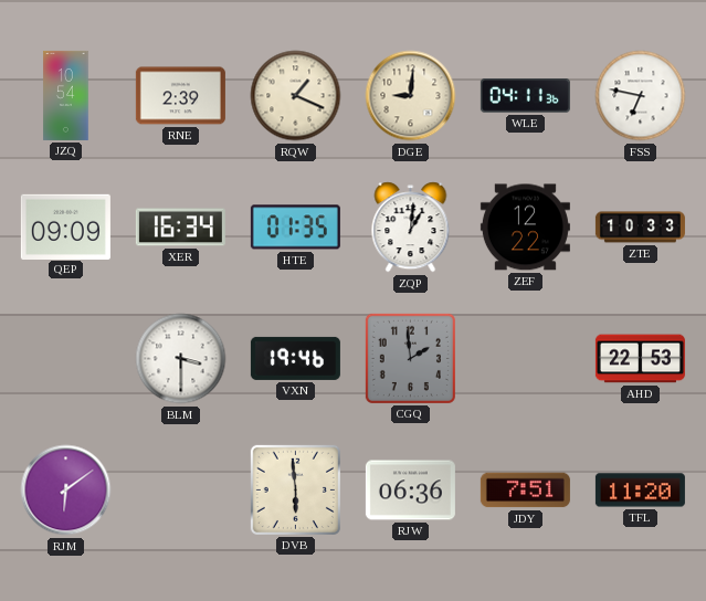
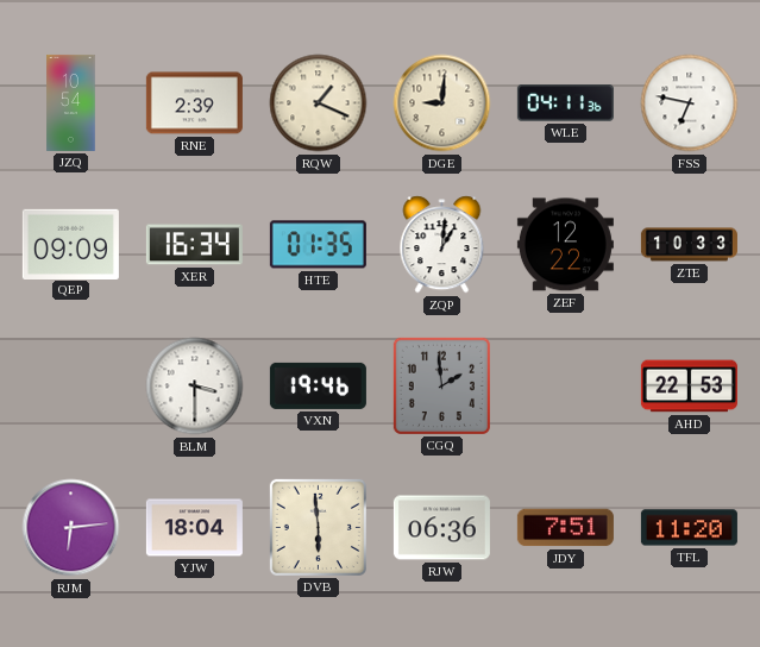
RJM: 6:09 -> 6:14
YJW: none -> 18:04
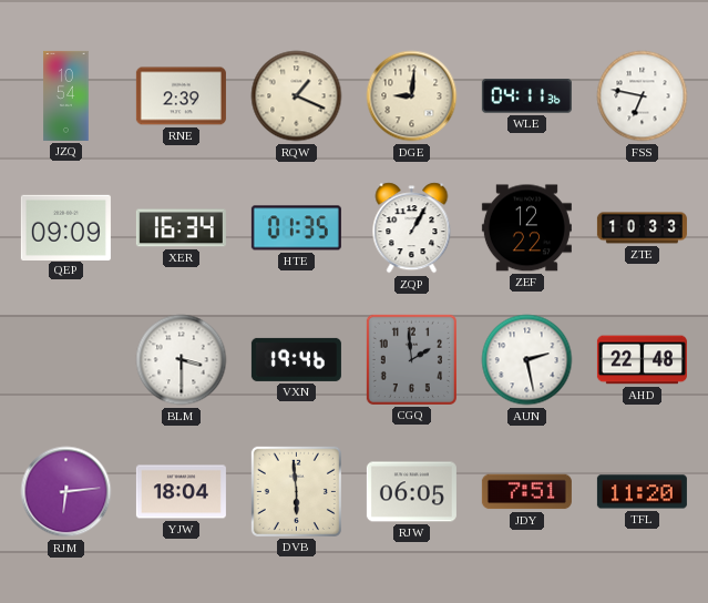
ZQP: 1:01 -> 1:05
AUN: none -> 2:28
AHD: 22:53 -> 22:48
RJW: 06:36 -> 06:05
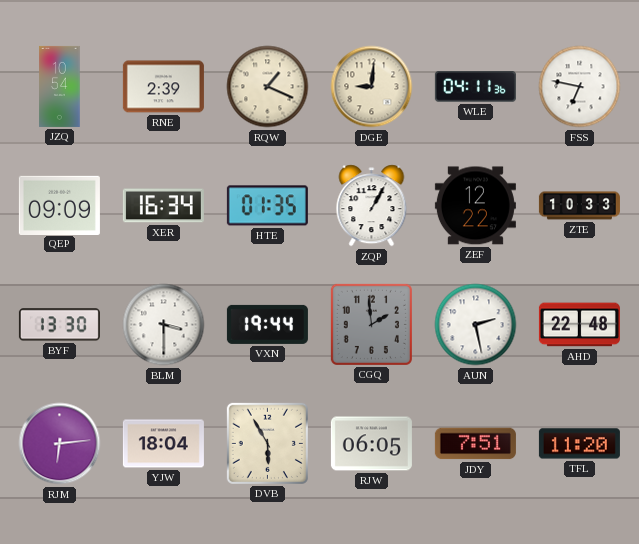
BYF: none -> 13:30
VXN: 19:46 -> 19:44
DVB: 5:59 -> 5:55
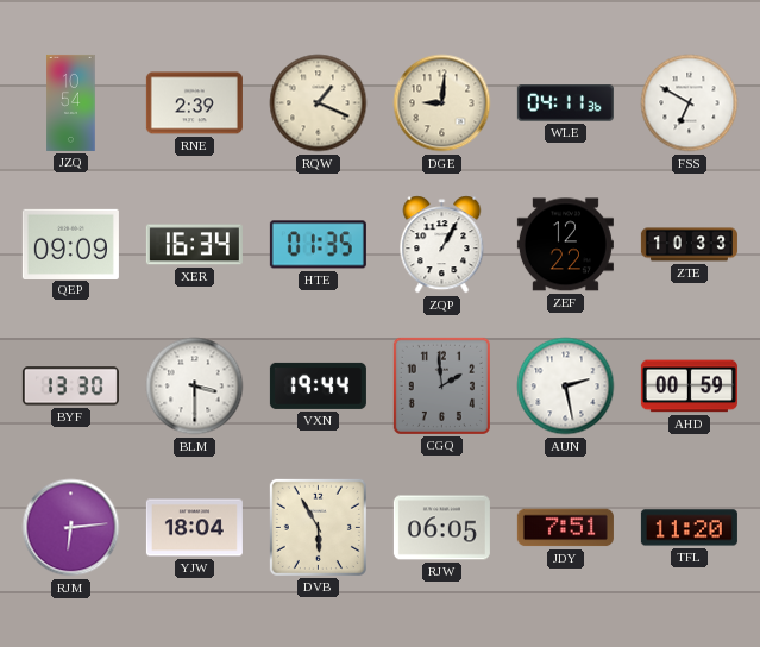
FSS: 6:47 -> 6:50
AHD: 22:48 -> 00:59
